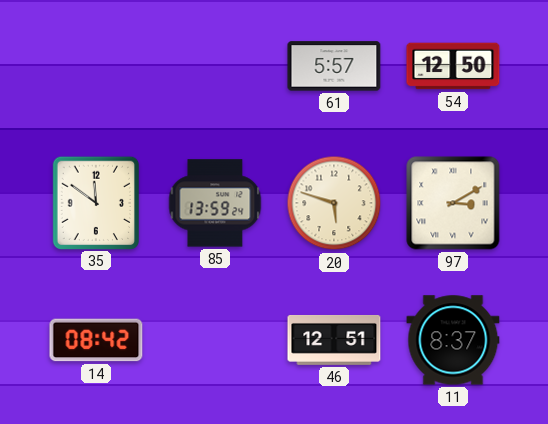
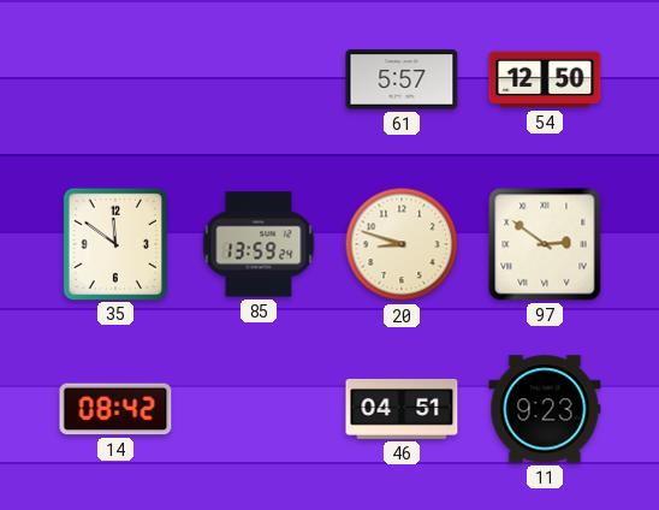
20: 5:48 -> 8:48
97: 3:10 -> 2:51
46: 12:51 -> 04:51
11: 8:37 -> 9:23
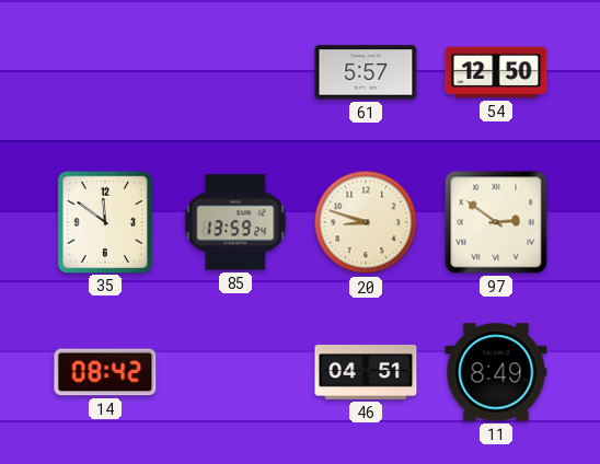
11: 9:23 -> 8:49
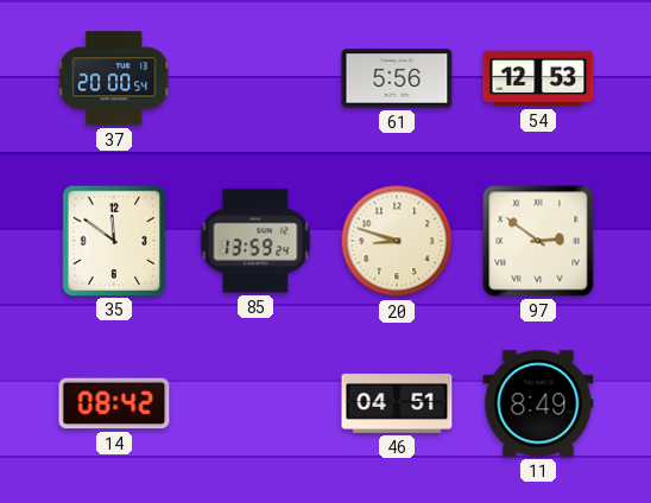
37: none -> 20:00
61: 5:57 -> 5:56
54: 12:50 -> 12:53
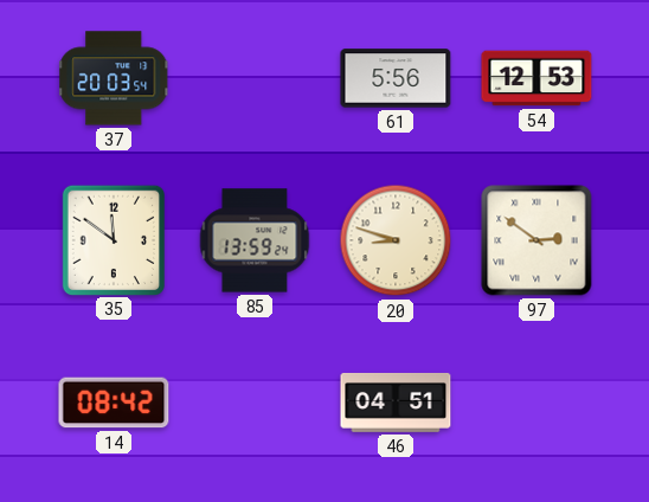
37: 20:00 -> 20:03
11: 8:49 -> none
